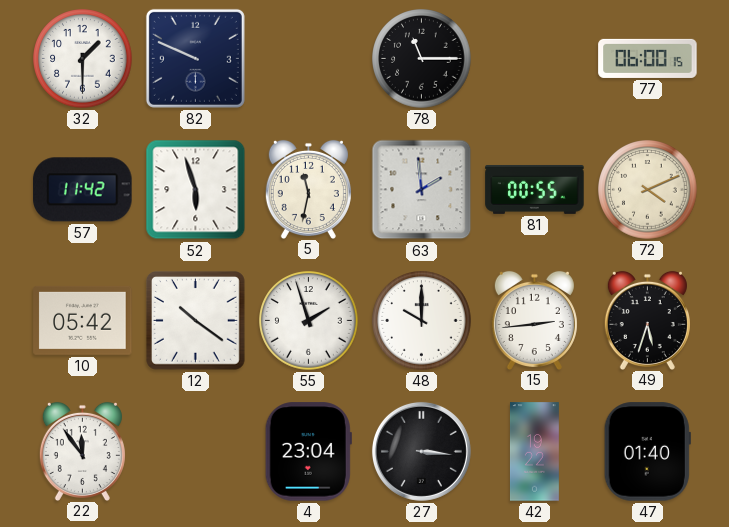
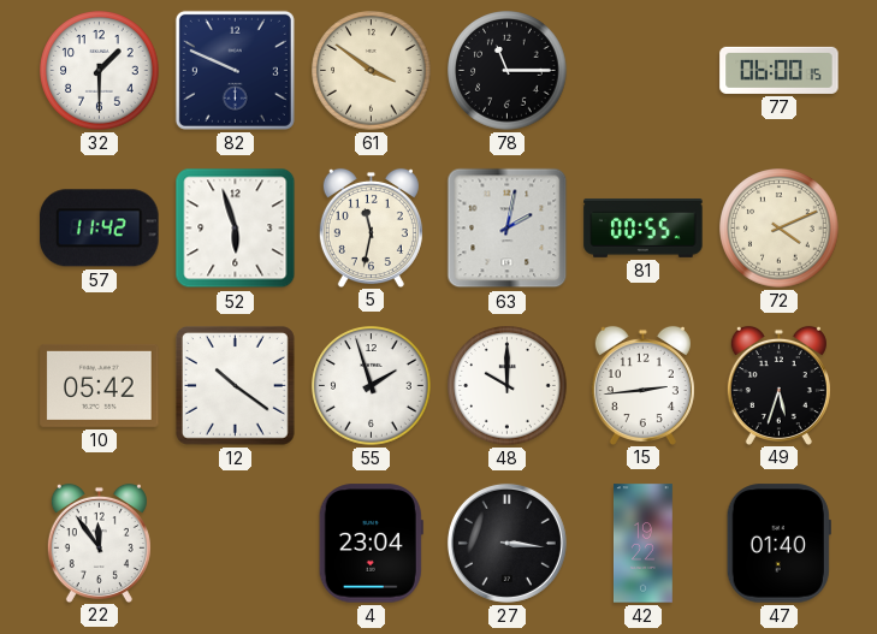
61: none -> 3:51
63: 1:59 -> 2:02
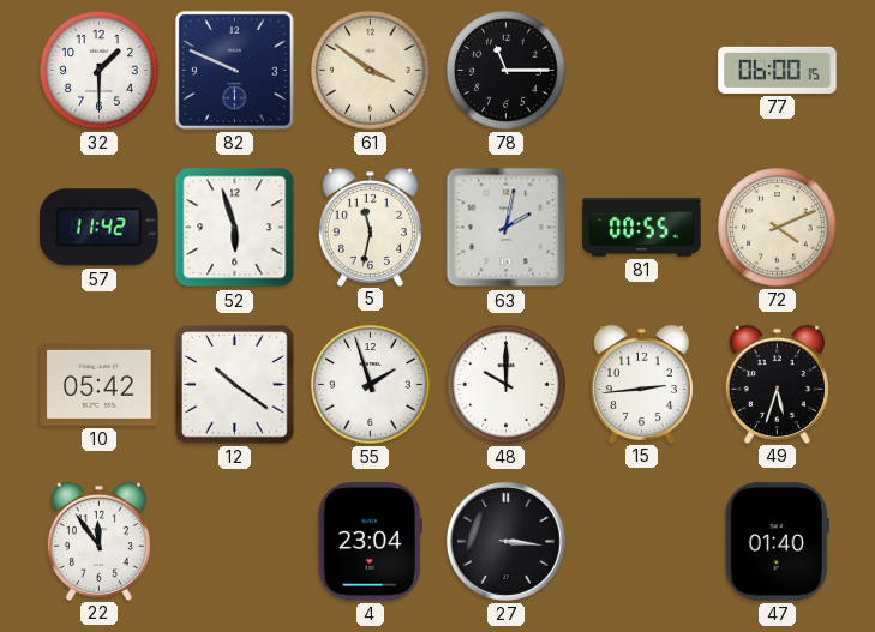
42: 19:22 -> none
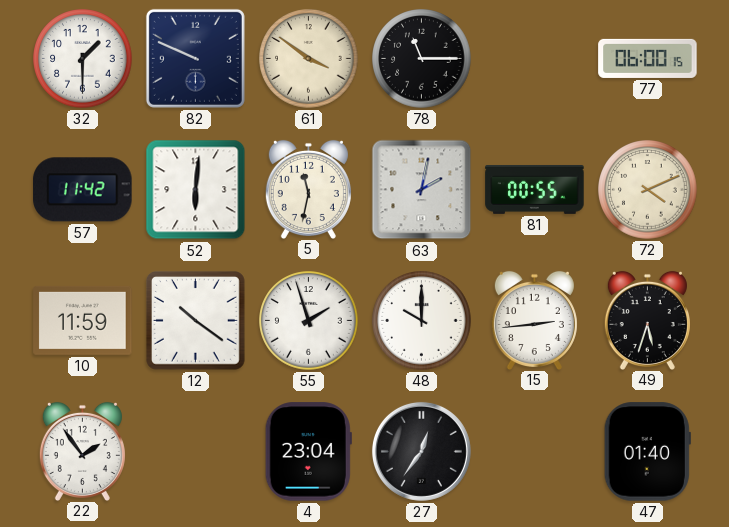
52: 5:57 -> 6:01
10: 05:42 -> 11:59
22: 11:54 -> 1:54
27: 3:16 -> 12:36
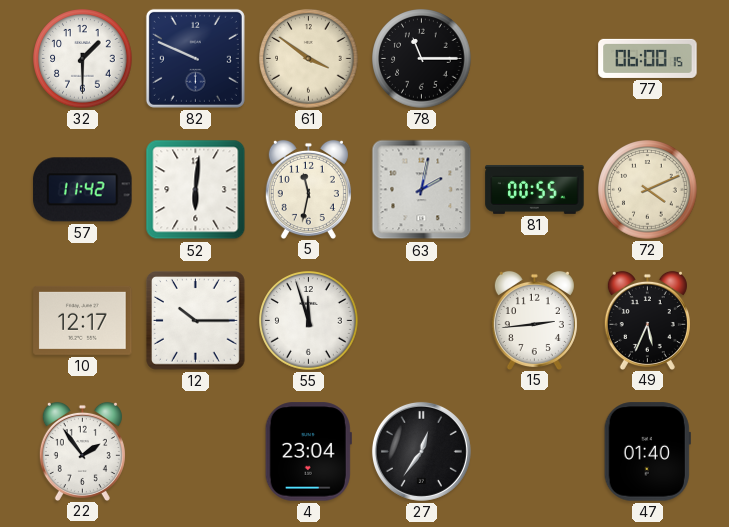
10: 11:59 -> 12:17
12: 10:21 -> 10:15
55: 1:57 -> 11:57
48: 10:00 -> none
49: 5:33 -> 5:34
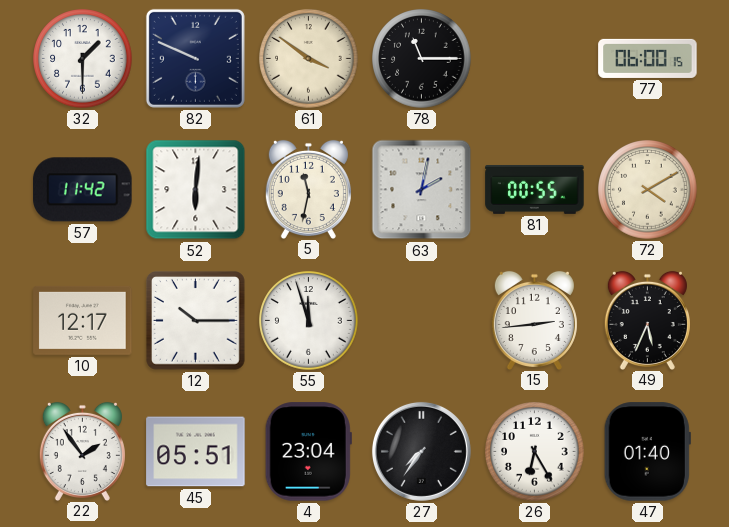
72: 4:11 -> 4:10
45: none -> 05:51
27: 12:36 -> 7:36
26: none -> 6:25
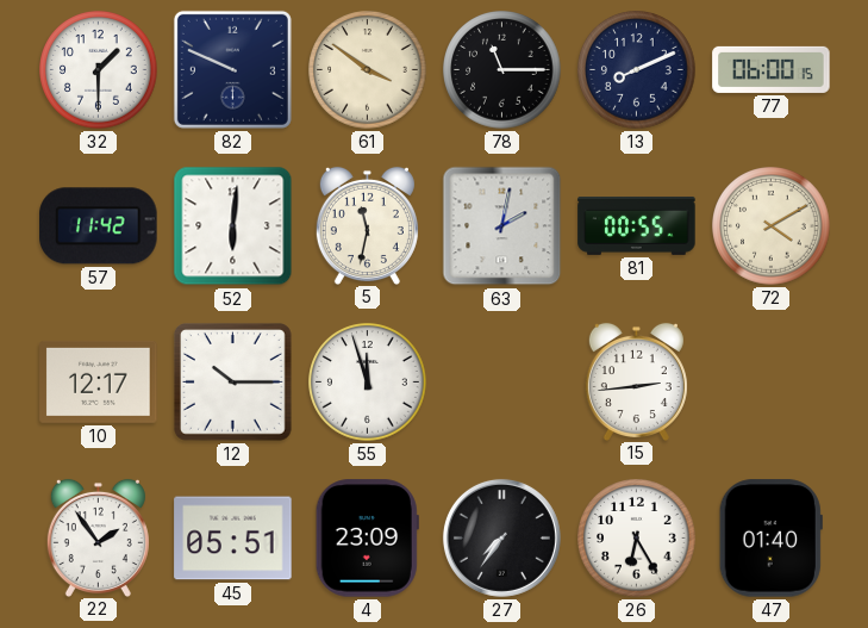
13: none -> 8:11
49: 5:34 -> none
4: 23:04 -> 23:09
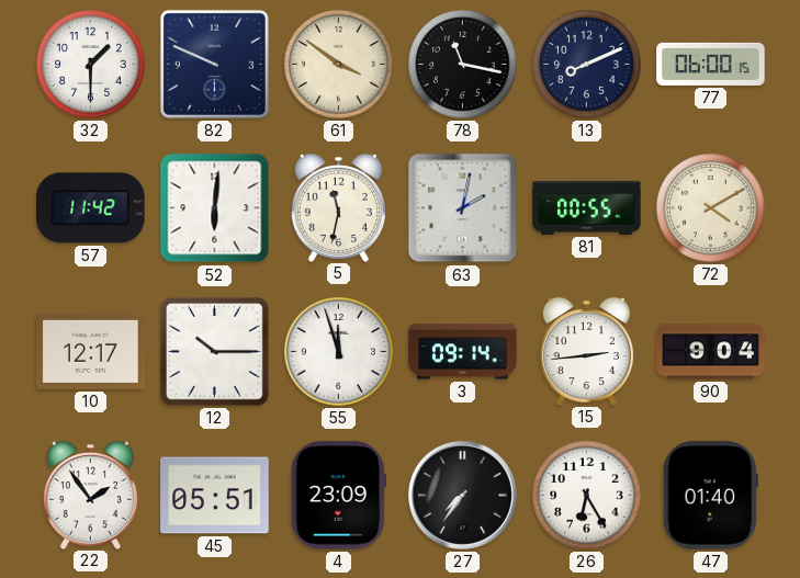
78: 11:15 -> 11:17
3: none -> 09:14
90: none -> 9:04
